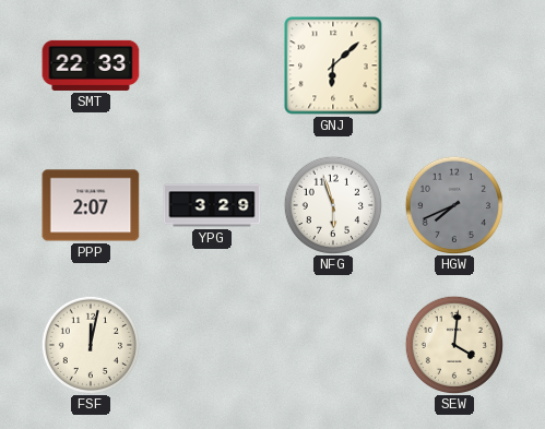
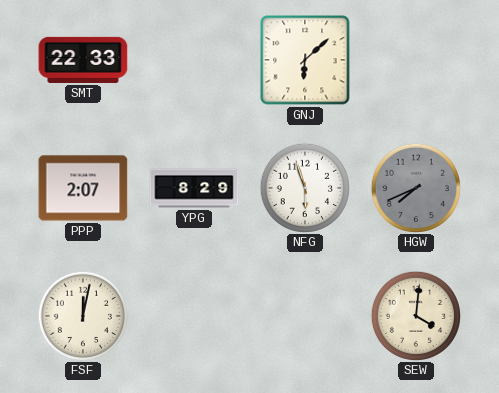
YPG: 3:29 -> 8:29
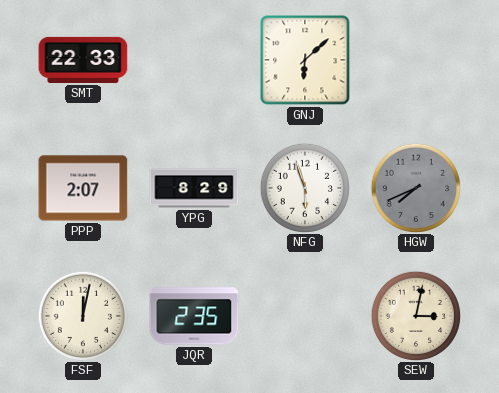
JQR: none -> 2:35
SEW: 4:01 -> 3:02
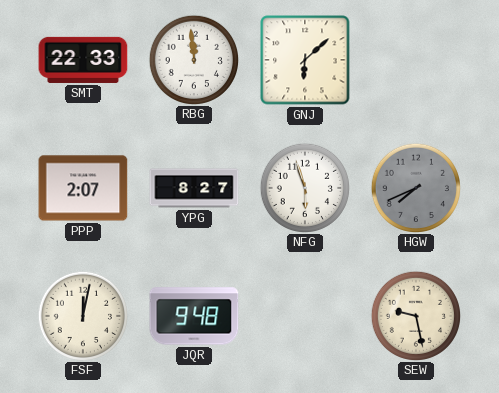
RBG: none -> 11:59
YPG: 8:29 -> 8:27
JQR: 2:35 -> 9:48
SEW: 3:02 -> 9:28
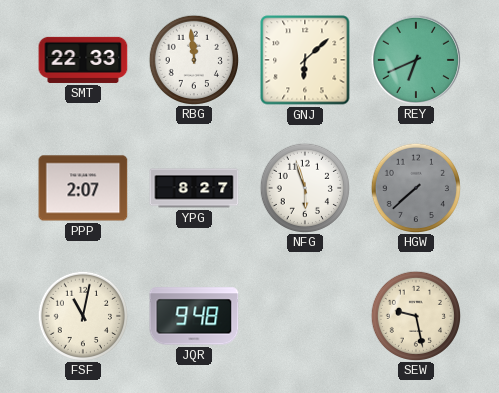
REY: none -> 6:41
HGW: 7:41 -> 7:38
FSF: 12:02 -> 11:02
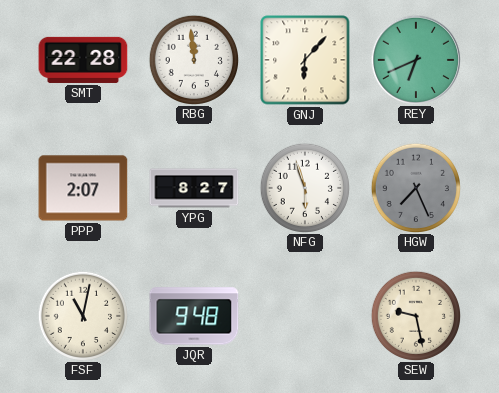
SMT: 22:33 -> 22:28
GNJ: 6:08 -> 6:07
HGW: 7:38 -> 7:26
